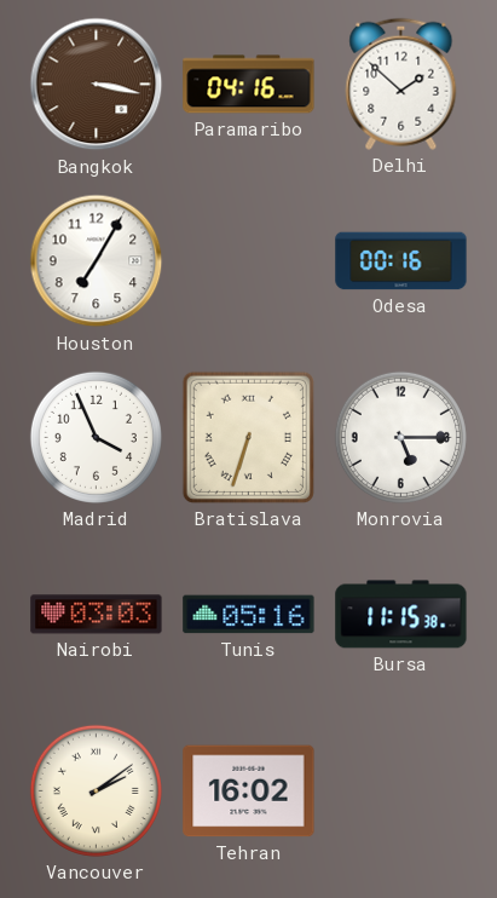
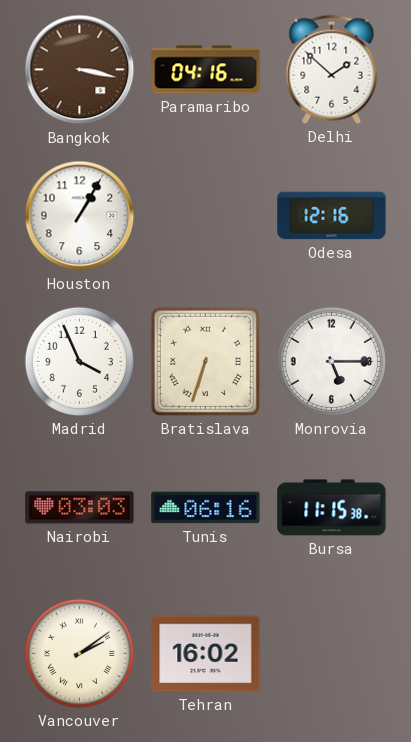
Houston: 7:05 -> 1:05
Odesa: 00:16 -> 12:16
Tunis: 05:16 -> 06:16
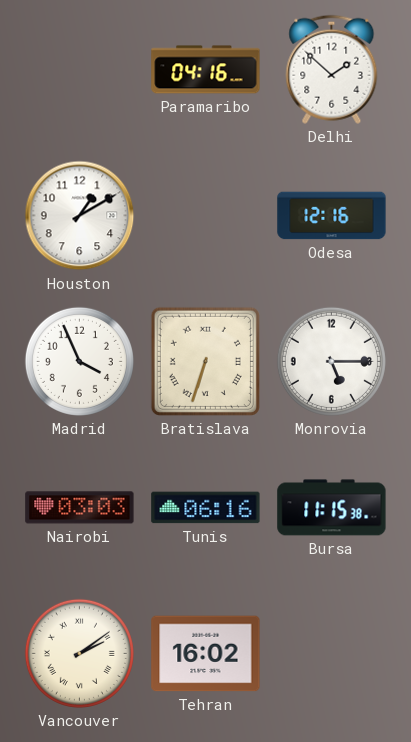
Bangkok: 3:17 -> none
Houston: 1:05 -> 1:10
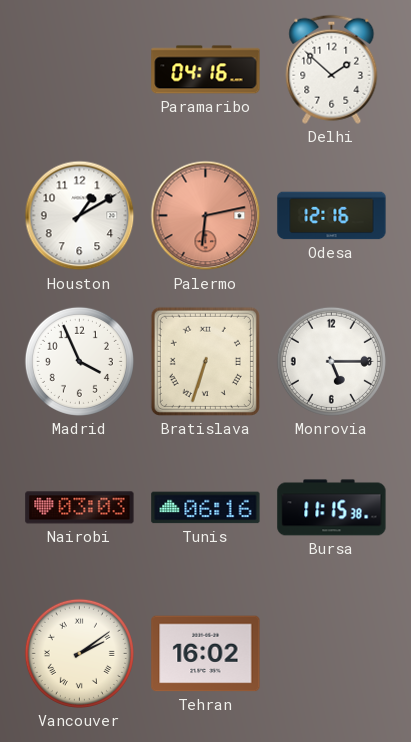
Palermo: none -> 6:13
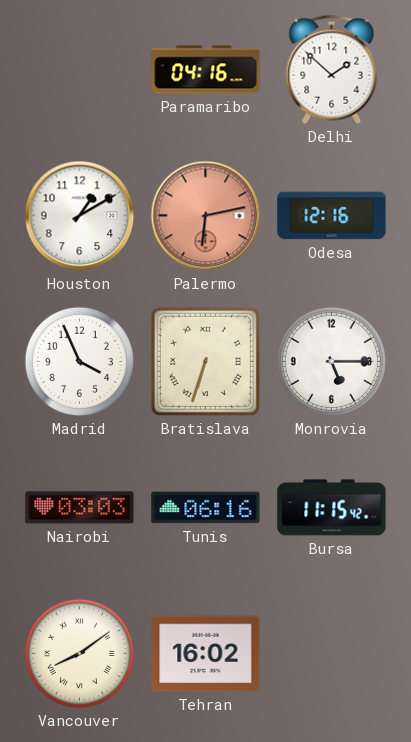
Bursa: 11:15:38 -> 11:15:42
Vancouver: 2:09 -> 8:09
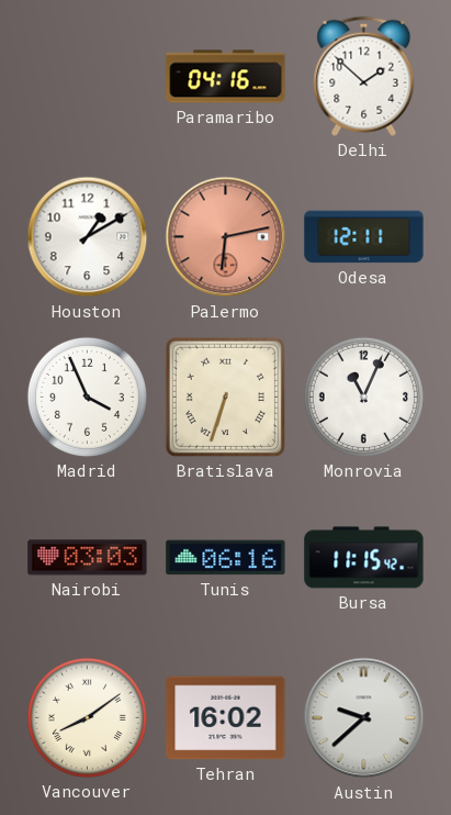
Odesa: 12:16 -> 12:11
Monrovia: 5:15 -> 11:04
Austin: none -> 9:38
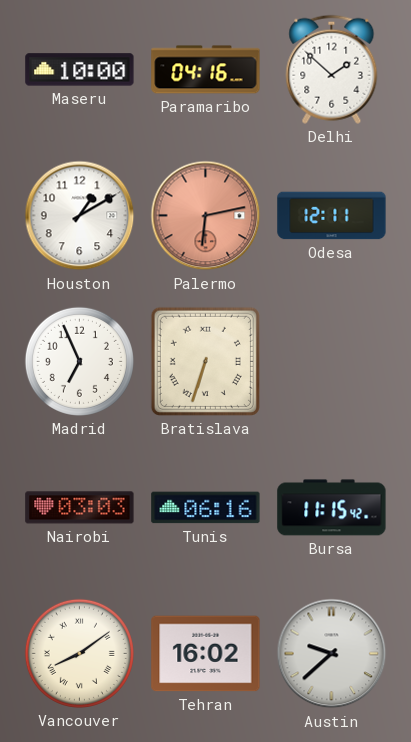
Maseru: none -> 10:00
Madrid: 3:56 -> 6:56
Monrovia: 11:04 -> none
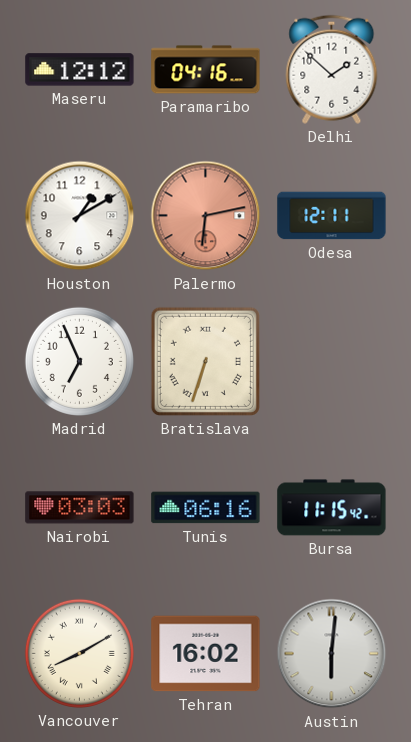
Maseru: 10:00 -> 12:12
Vancouver: 8:09 -> 8:10
Austin: 9:38 -> 6:01
